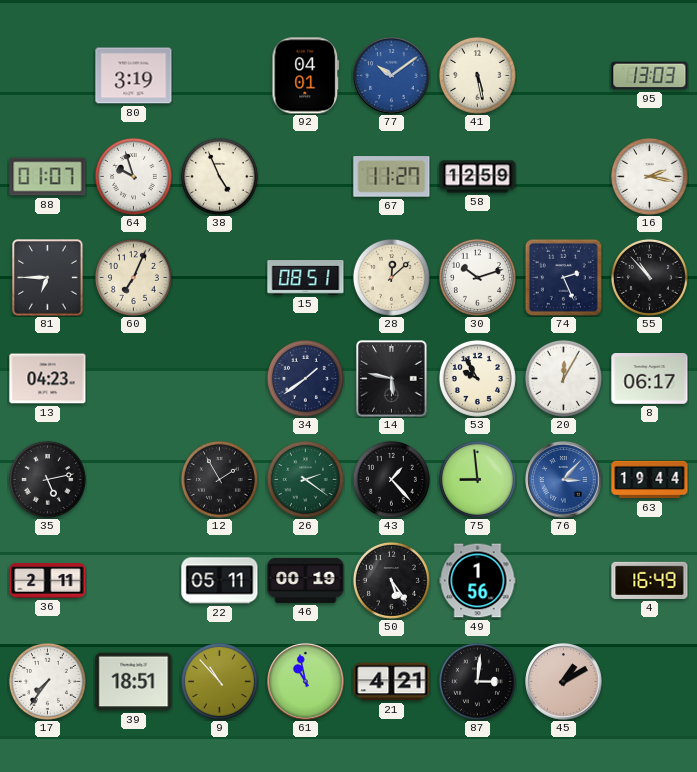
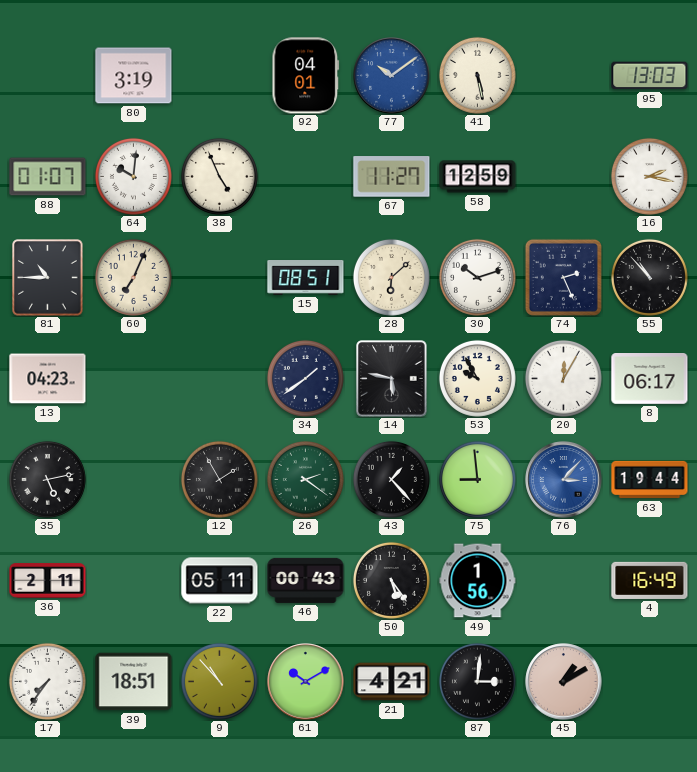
64: 9:57 -> 10:01
81: 6:45 -> 10:45
28: 12:08 -> 6:08
46: 00:19 -> 00:43
61: 10:58 -> 10:10
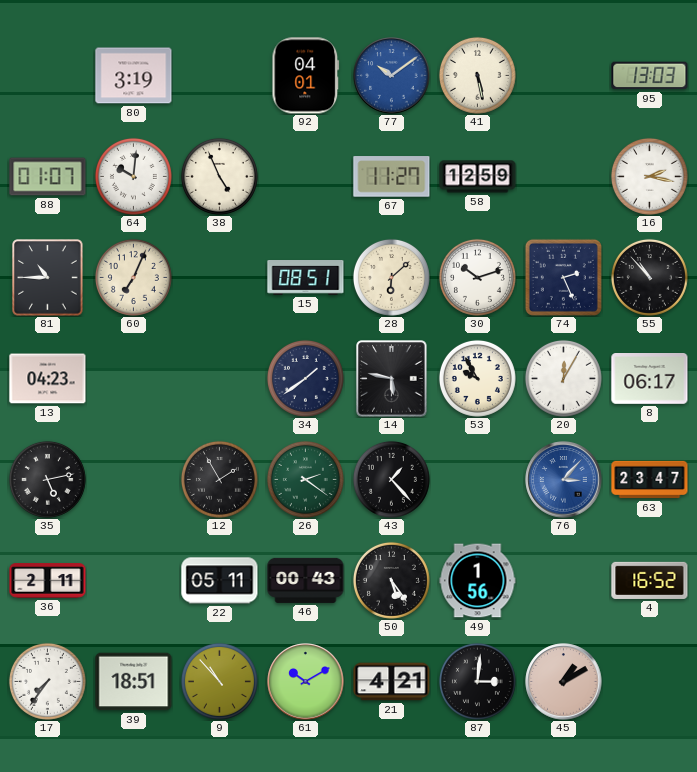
75: 8:59 -> none
63: 19:44 -> 23:47
4: 16:49 -> 16:52
